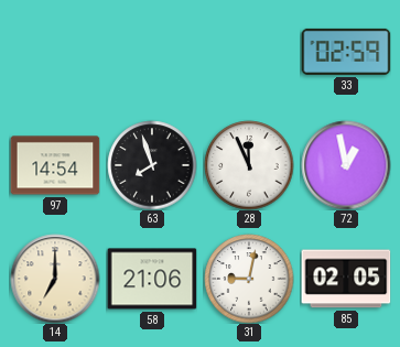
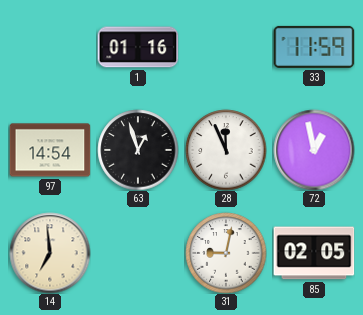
1: none -> 01:16
33: 02:59 -> 11:59
63: 7:57 -> 12:57
14: 7:00 -> 6:59
58: 21:06 -> none
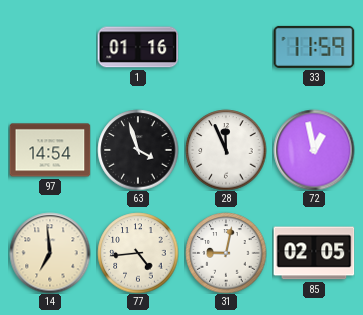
63: 12:57 -> 3:57
77: none -> 4:44
